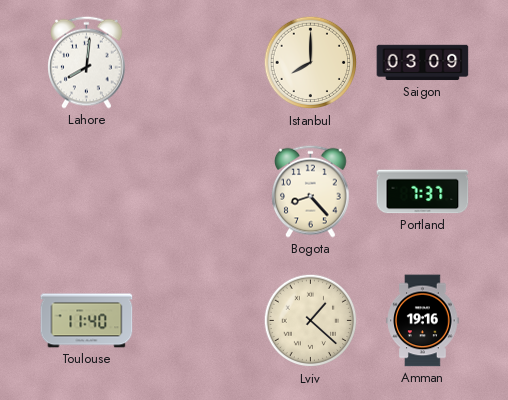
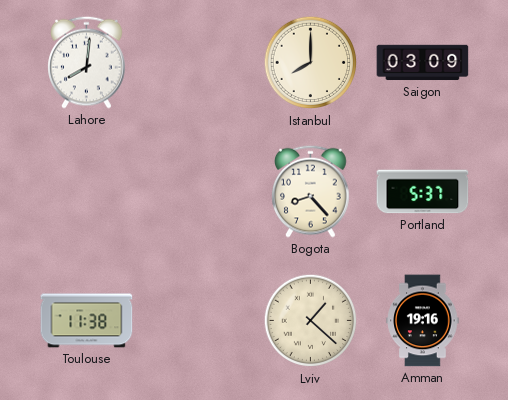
Portland: 7:37 -> 5:37
Toulouse: 11:40 -> 11:38
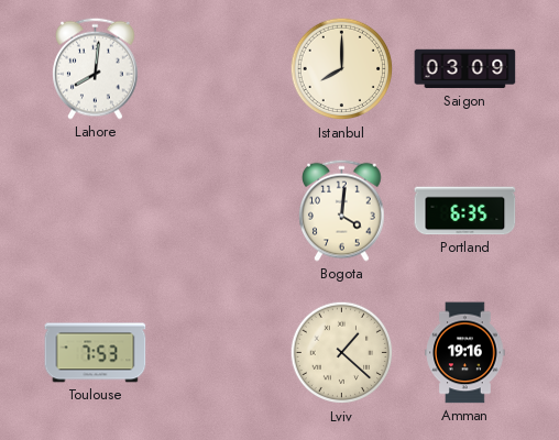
Bogota: 8:23 -> 4:01
Portland: 5:37 -> 6:35
Toulouse: 11:38 -> 7:53
